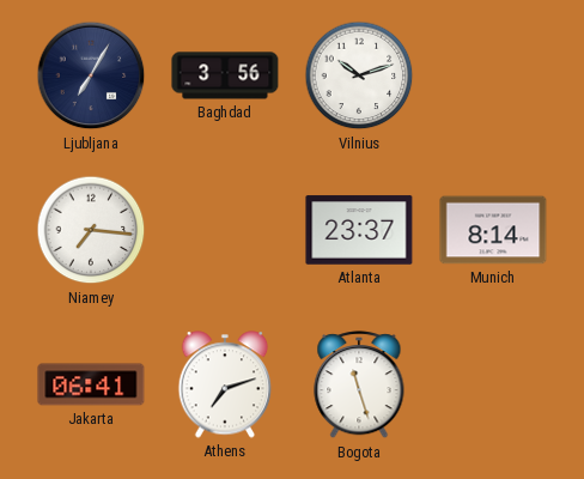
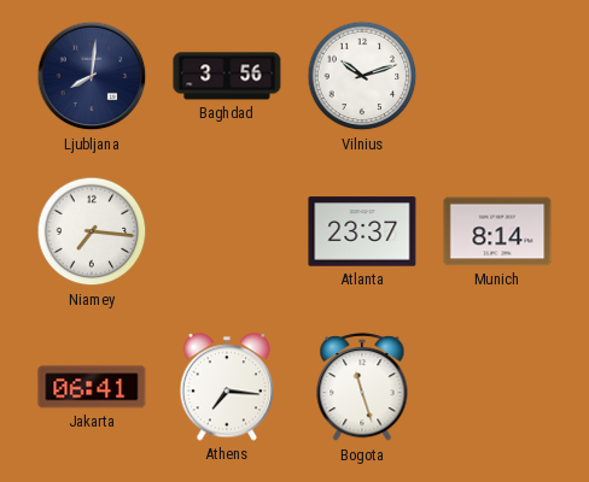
Ljubljana: 7:05 -> 8:01
Athens: 7:12 -> 7:16
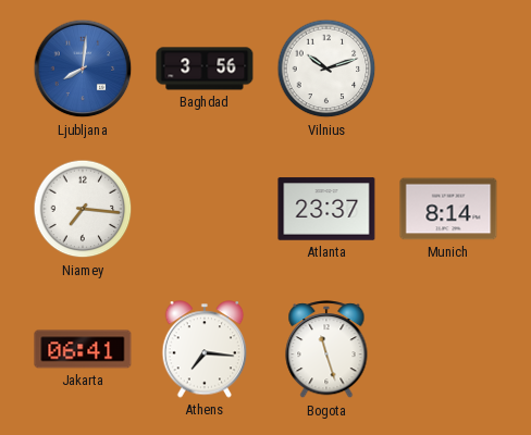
Ljubljana dial: navy -> blue
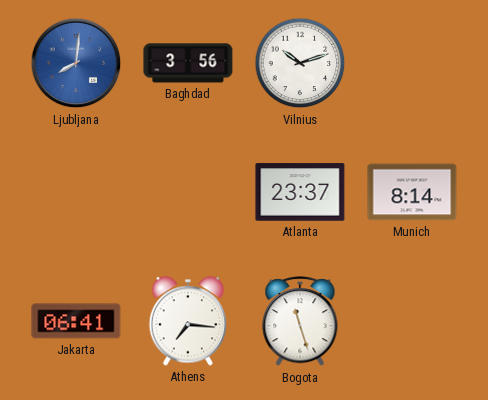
Niamey: 7:16 -> none
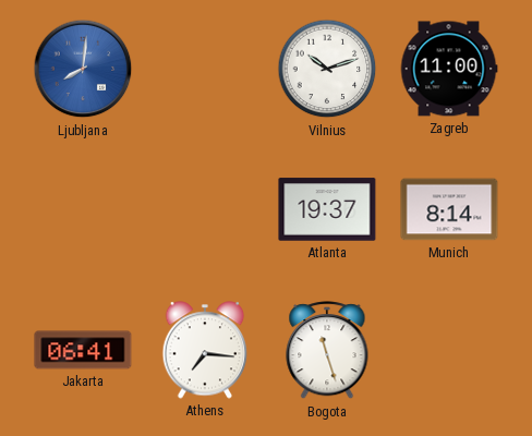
Baghdad: 3:56 -> none
Zagreb: none -> 11:00
Atlanta: 23:37 -> 19:37
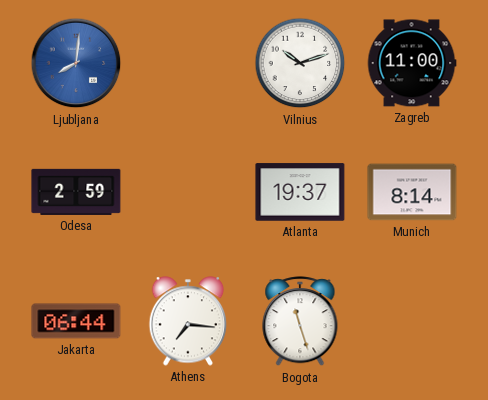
Odesa: none -> 2:59
Jakarta: 06:41 -> 06:44
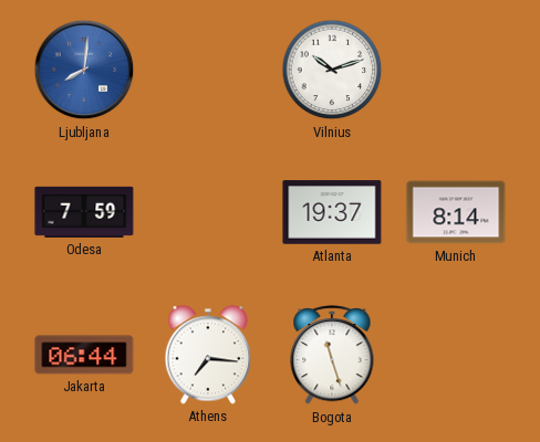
Zagreb: 11:00 -> none
Odesa: 2:59 -> 7:59
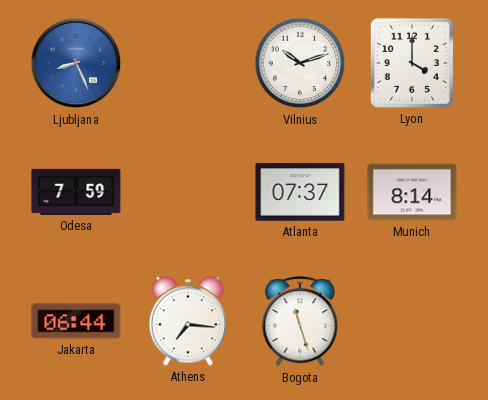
Ljubljana: 8:01 -> 8:26
Lyon: none -> 4:00
Atlanta: 19:37 -> 07:37
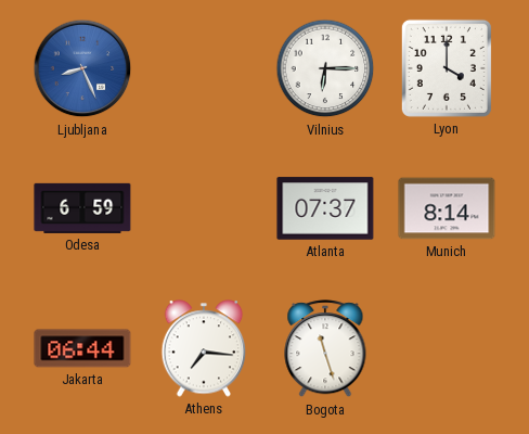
Vilnius: 10:12 -> 6:15
Odesa: 7:59 -> 6:59
